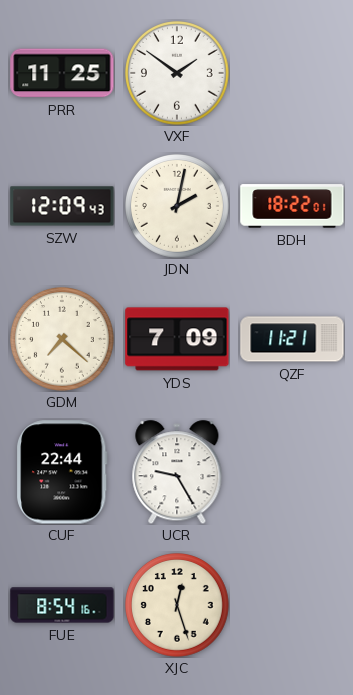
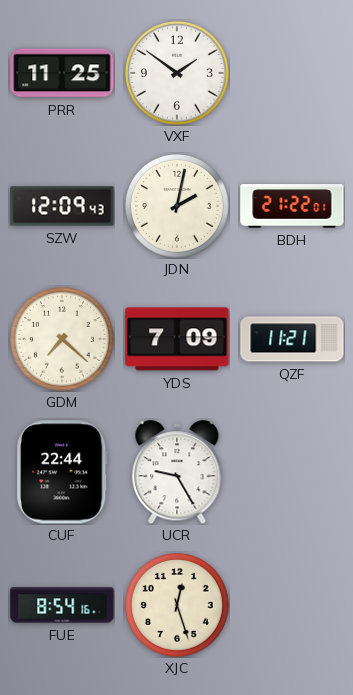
BDH: 18:22 -> 21:22
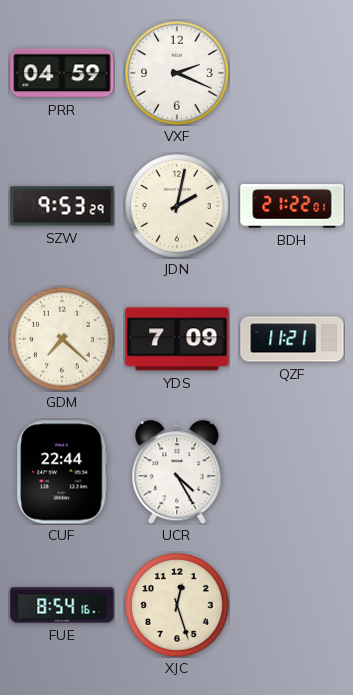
PRR: 11:25 -> 04:59
VXF: 1:51 -> 2:19
SZW: 12:09 -> 9:53
UCR: 9:25 -> 4:25
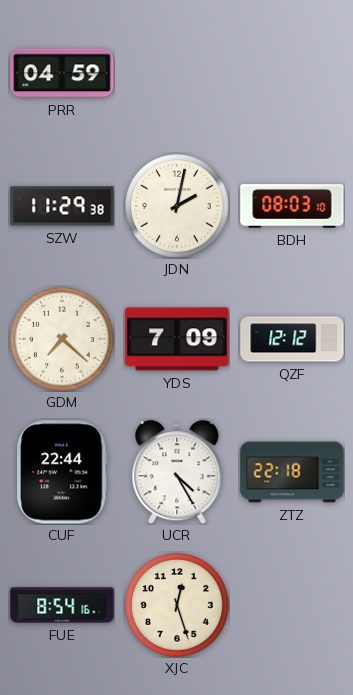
VXF: 2:19 -> none
SZW: 9:53 -> 11:29
BDH: 21:22 -> 08:03
QZF: 11:21 -> 12:12
ZTZ: none -> 22:18
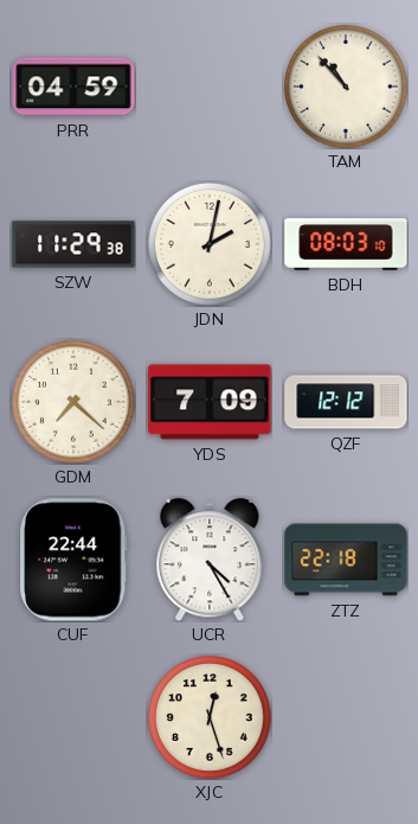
TAM: none -> 10:53
FUE: 8:54 -> none
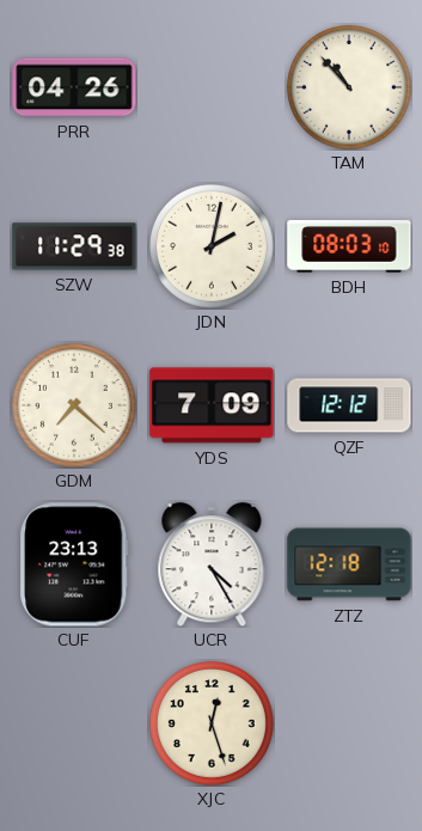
PRR: 04:59 -> 04:26
CUF: 22:44 -> 23:13
ZTZ: 22:18 -> 12:18
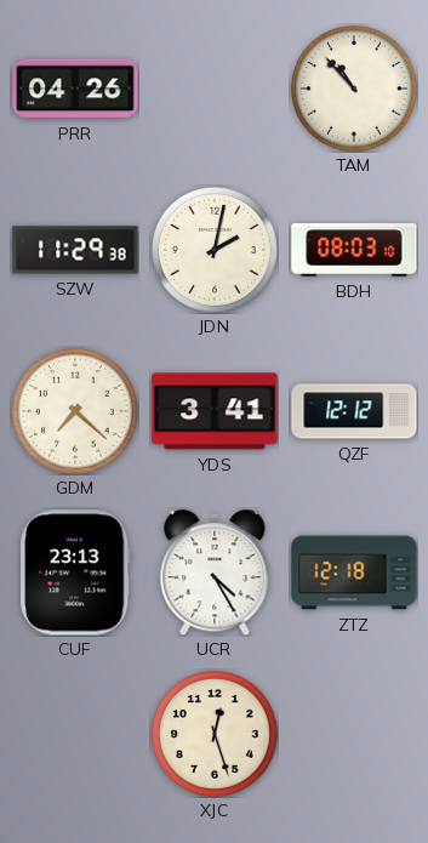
YDS: 7:09 -> 3:41
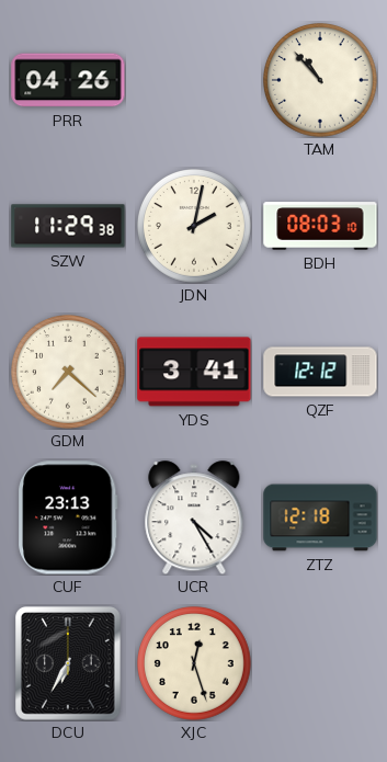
DCU: none -> 6:35
